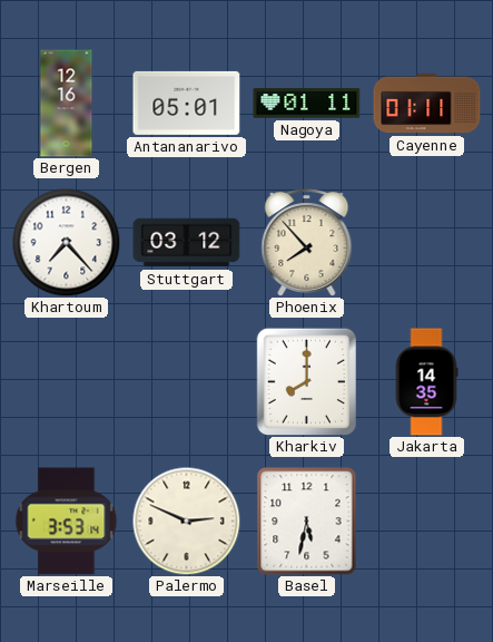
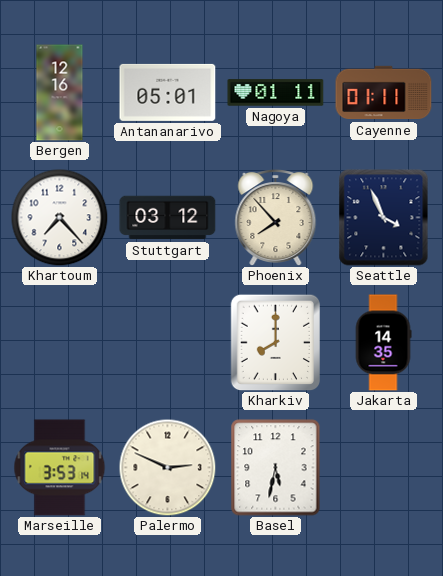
Seattle: none -> 3:56
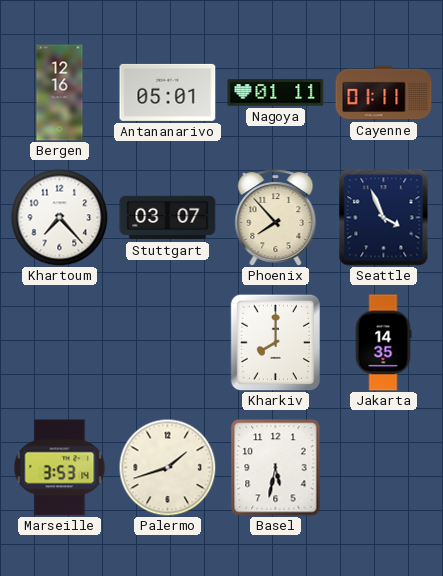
Stuttgart: 03:12 -> 03:07
Palermo: 2:49 -> 1:42
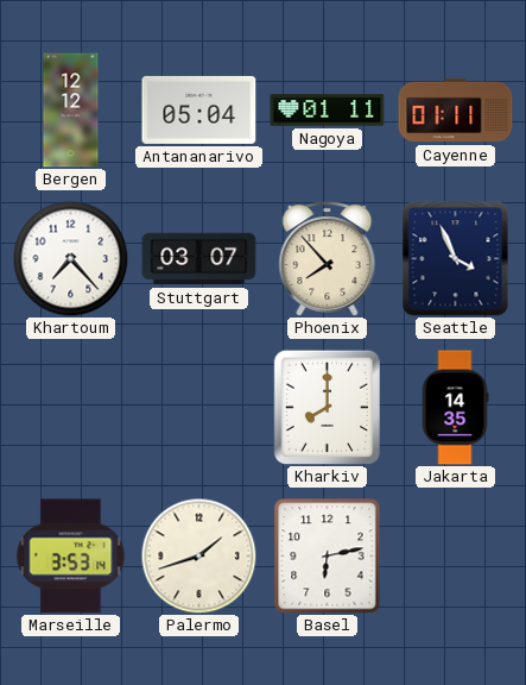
Bergen: 12:16 -> 12:12
Antananarivo: 05:01 -> 05:04
Basel: 5:32 -> 6:13
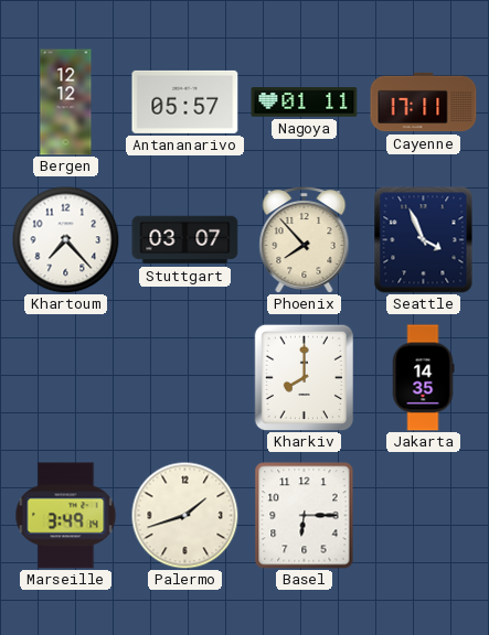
Antananarivo: 05:04 -> 05:57
Cayenne: 01:11 -> 17:11
Marseille: 3:53 -> 3:49
Basel: 6:13 -> 6:15
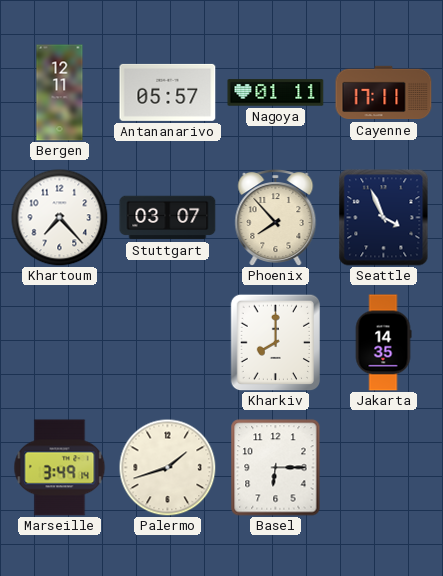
Bergen: 12:12 -> 12:11
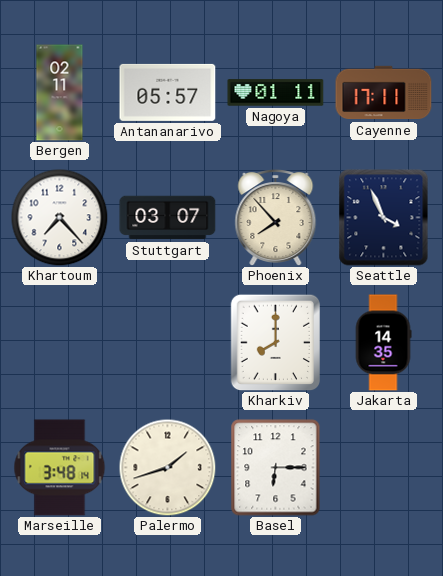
Bergen: 12:11 -> 02:11
Marseille: 3:49 -> 3:48
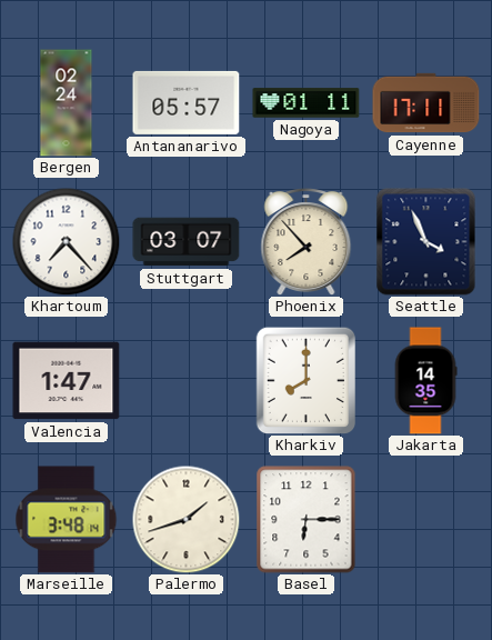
Bergen: 02:11 -> 02:24
Valencia: none -> 1:47
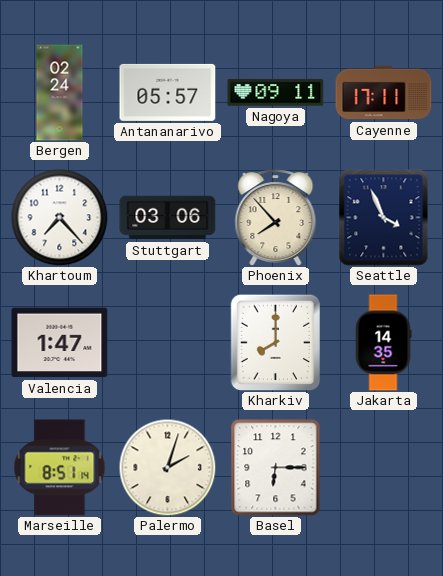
Nagoya: 01:11 -> 09:11
Stuttgart: 03:07 -> 03:06
Marseille: 3:48 -> 8:51
Palermo: 1:42 -> 2:03
